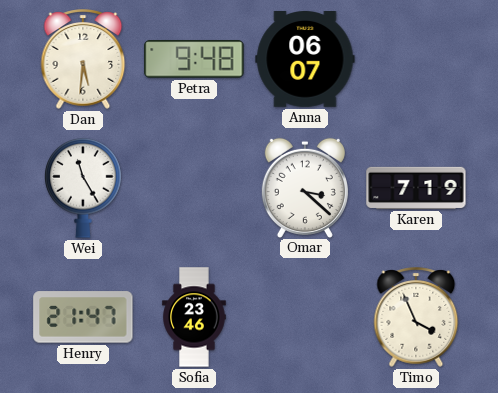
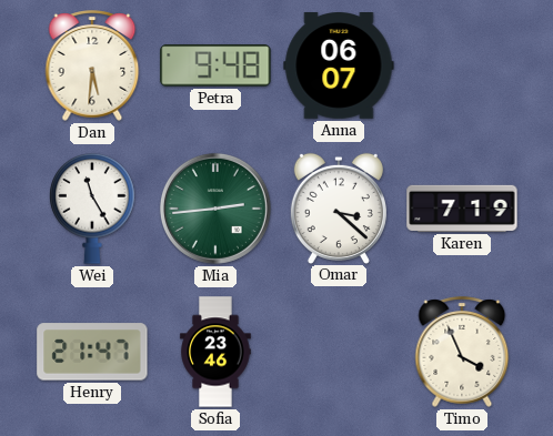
Mia: none -> 2:44
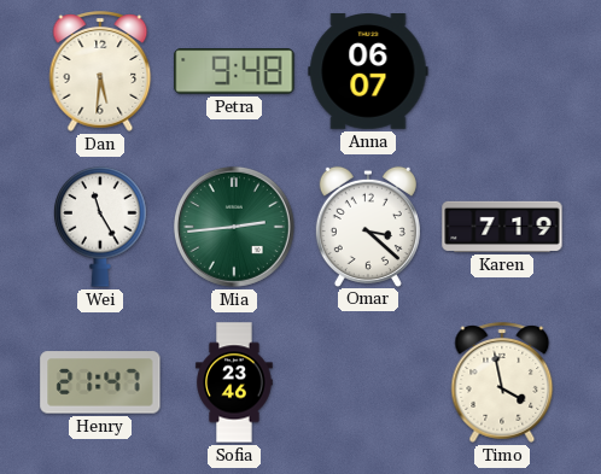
Timo: 3:56 -> 3:58
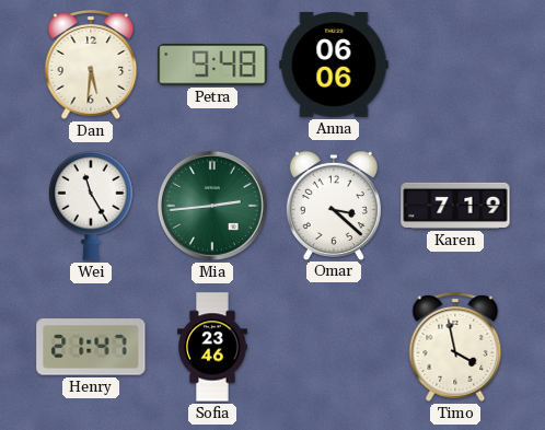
Anna: 06:07 -> 06:06
